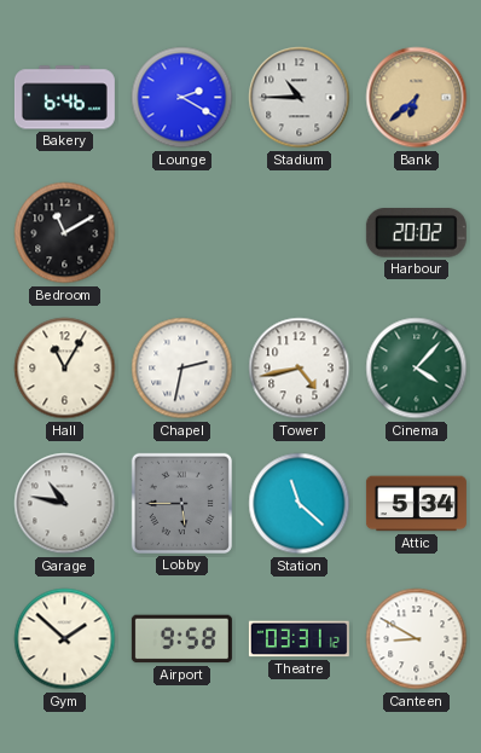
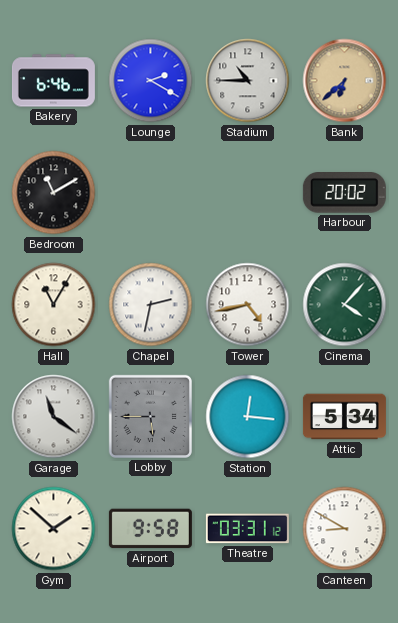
Garage: 10:47 -> 11:21
Station: 11:22 -> 12:16
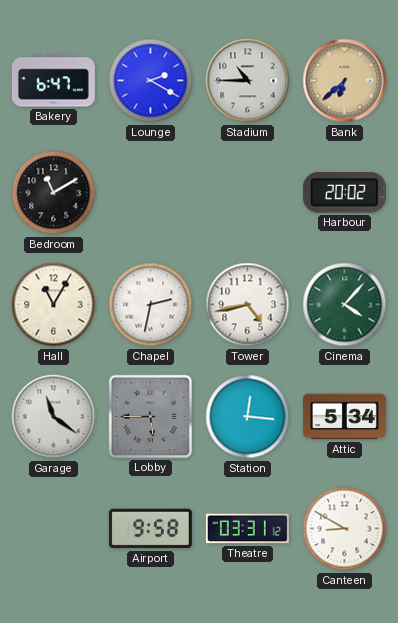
Bakery: 6:46 -> 6:47
Gym: 1:52 -> none
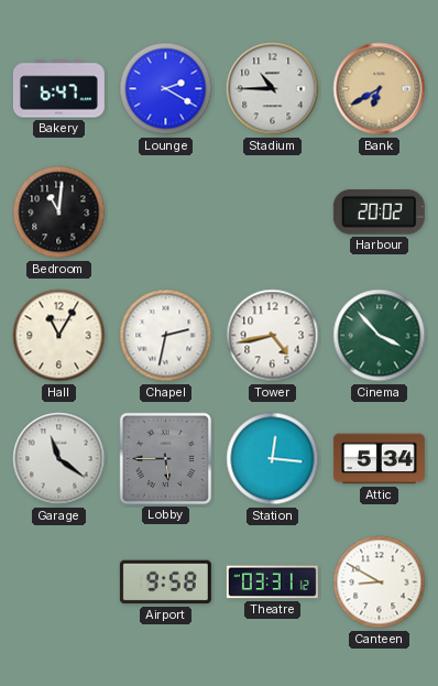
Bank: 6:38 -> 6:40
Bedroom: 11:10 -> 11:01
Cinema: 4:07 -> 3:53
